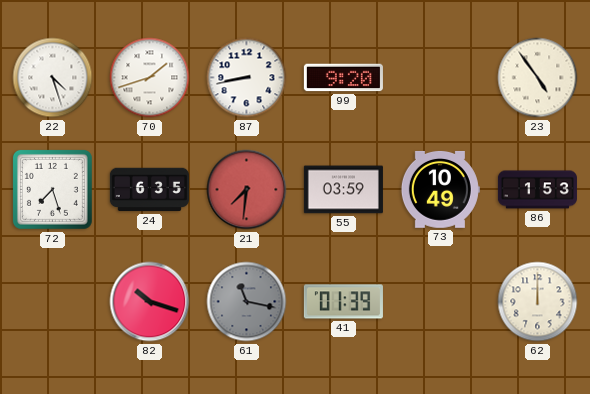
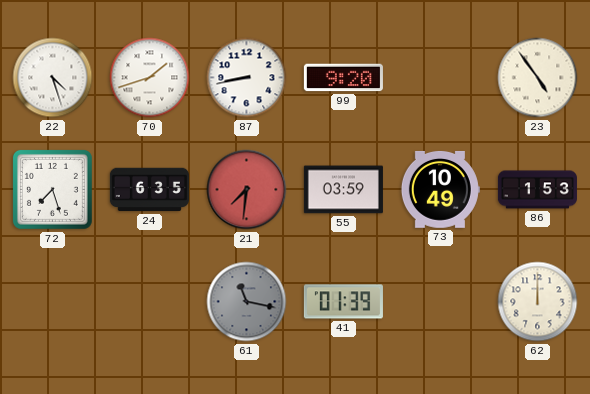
82: 10:18 -> none
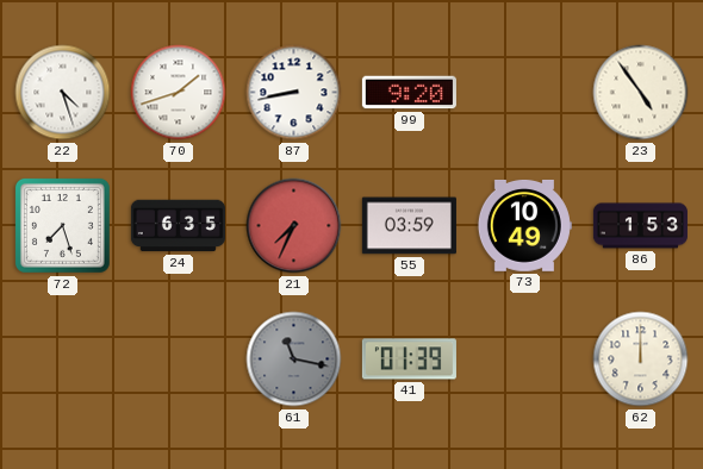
21: 7:31 -> 7:34
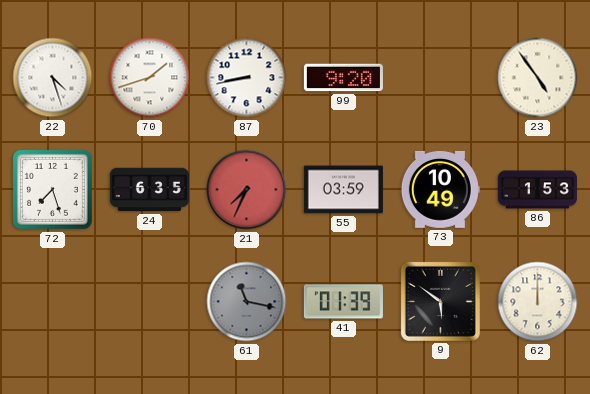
9: none -> 5:51
